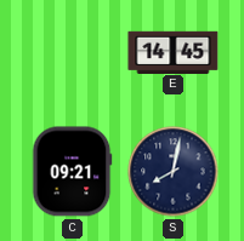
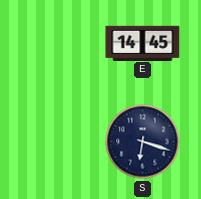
C: 09:21 -> none
S: 8:02 -> 6:18
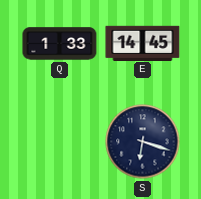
Q: none -> 1:33
